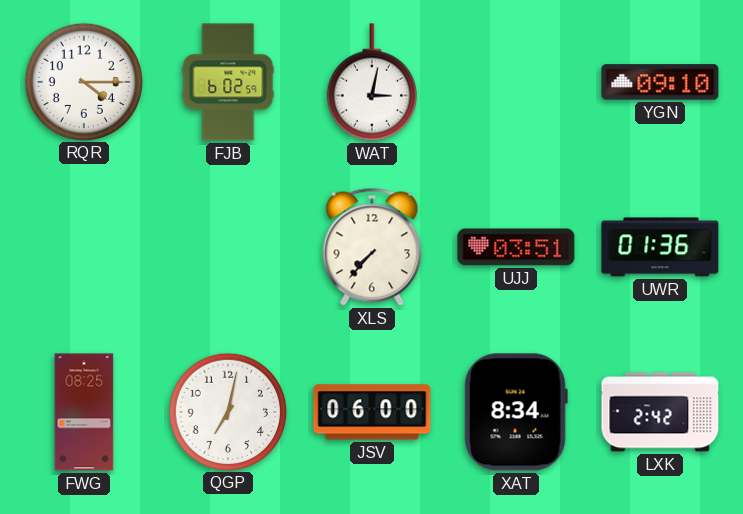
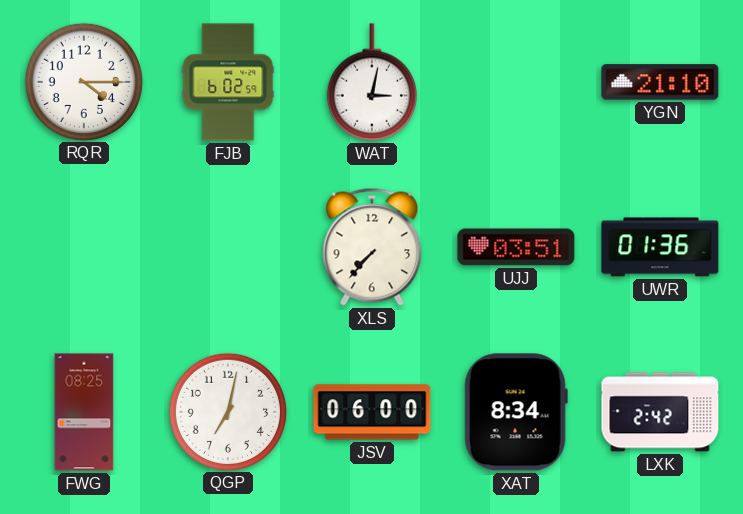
YGN: 09:10 -> 21:10
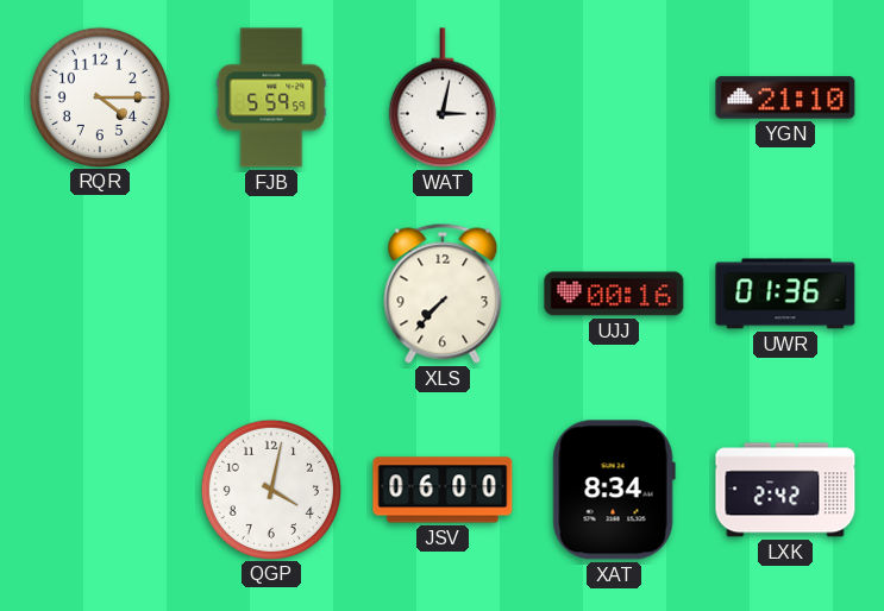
FJB: 6:02 -> 5:59
UJJ: 03:51 -> 00:16
FWG: 08:25 -> none
QGP: 7:02 -> 4:02
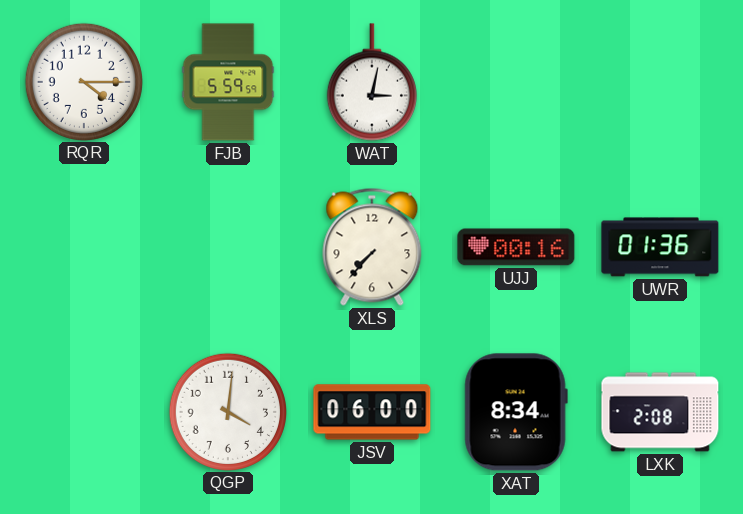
YGN: 21:10 -> none
QGP: 4:02 -> 4:01
LXK: 2:42 -> 2:08
